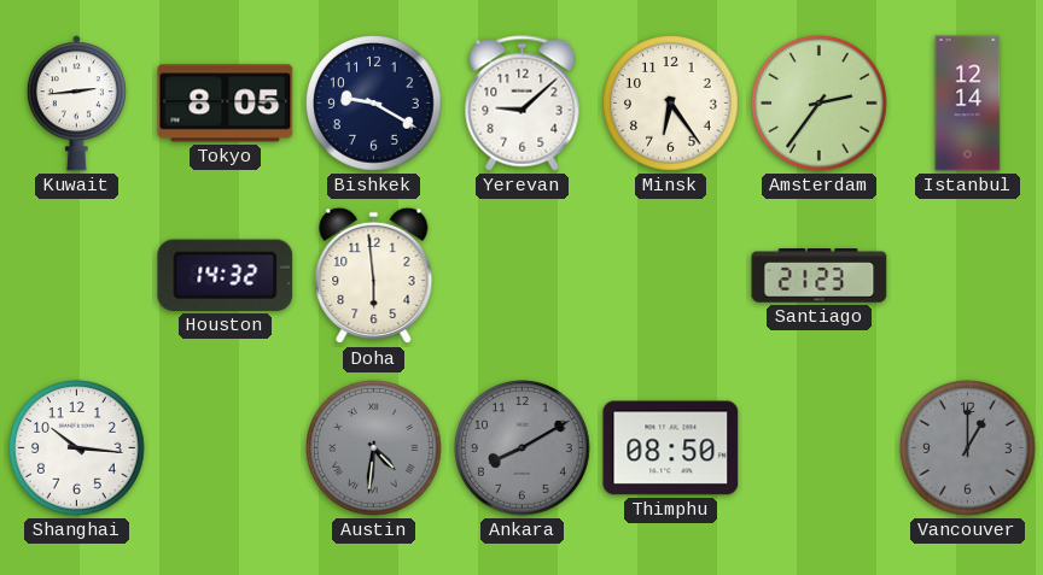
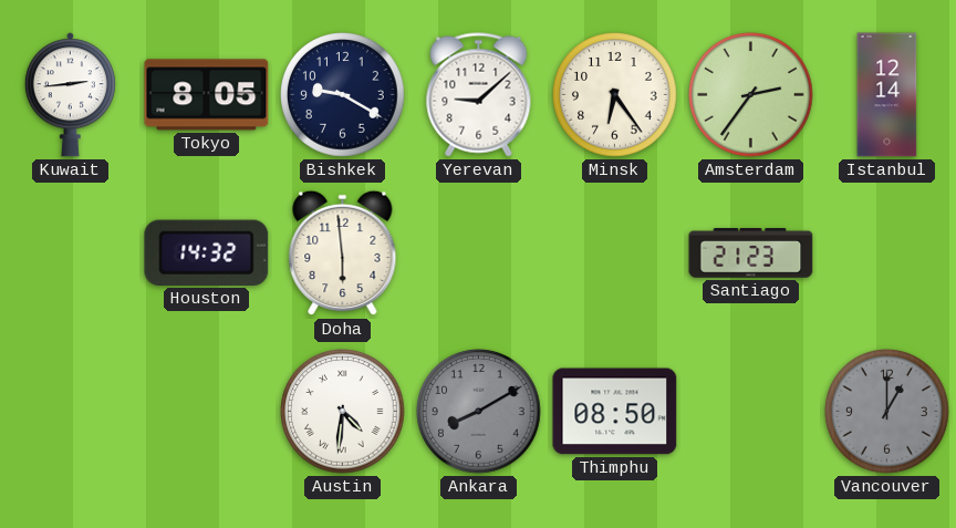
Shanghai: 10:16 -> none
Austin dial: grey -> white
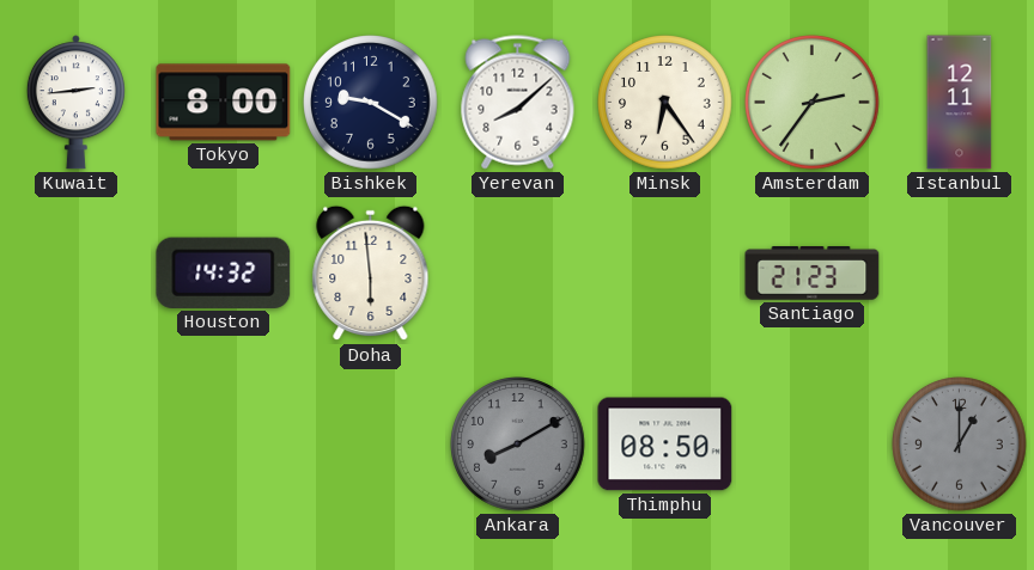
Tokyo: 8:05 -> 8:00
Yerevan: 9:08 -> 8:08
Istanbul: 12:14 -> 12:11
Austin: 4:31 -> none
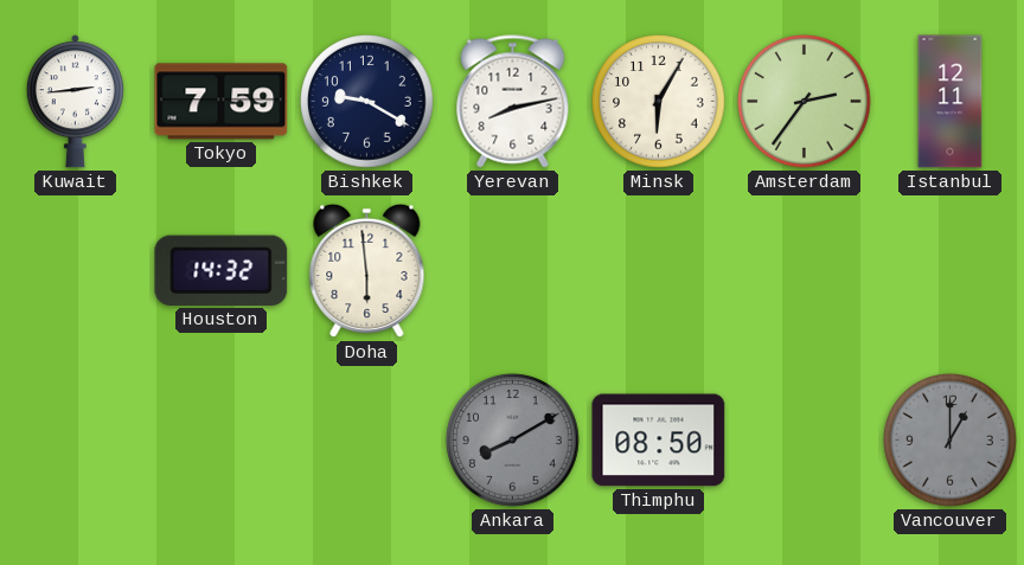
Tokyo: 8:00 -> 7:59
Yerevan: 8:08 -> 8:13
Minsk: 6:24 -> 6:05
Santiago: 21:23 -> none
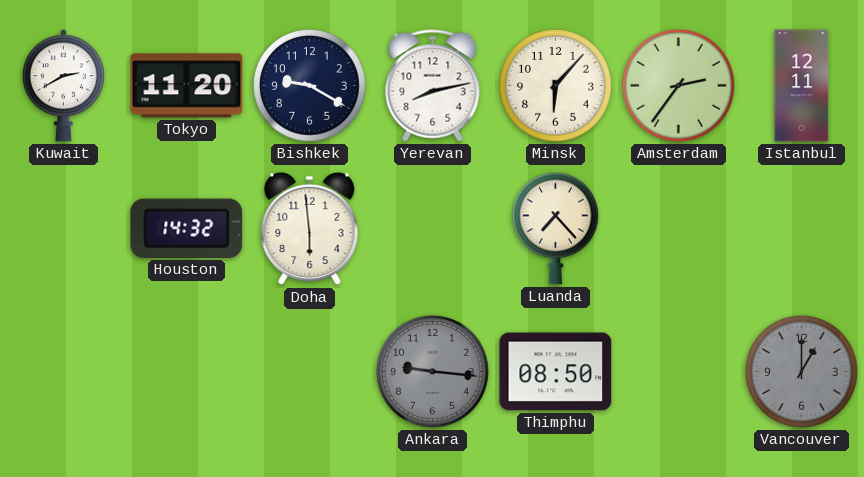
Kuwait: 2:44 -> 2:40
Tokyo: 7:59 -> 11:20
Minsk: 6:05 -> 6:07
Luanda: none -> 7:23
Ankara: 8:10 -> 9:16
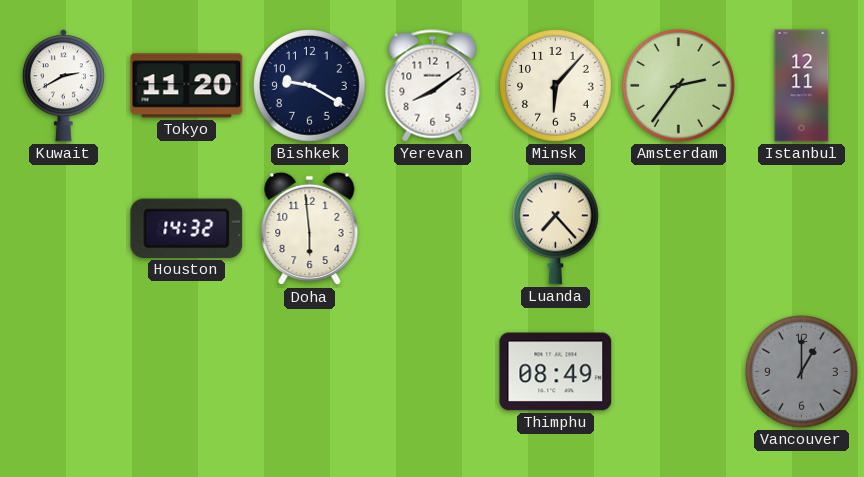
Yerevan: 8:13 -> 8:09
Ankara: 9:16 -> none
Thimphu: 08:50 -> 08:49
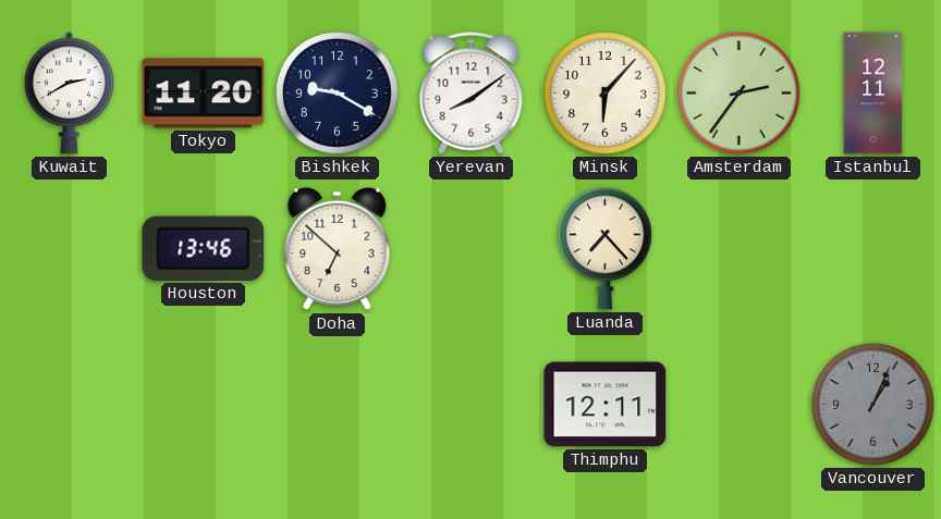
Houston: 14:32 -> 13:46
Doha: 5:59 -> 6:52
Thimphu: 08:49 -> 12:11
Vancouver: 1:00 -> 1:04
